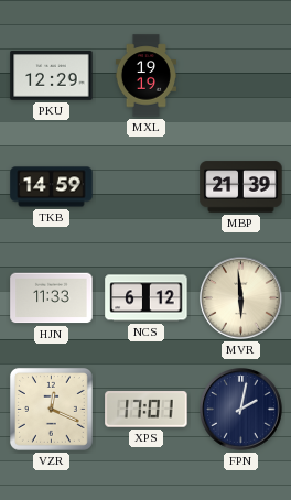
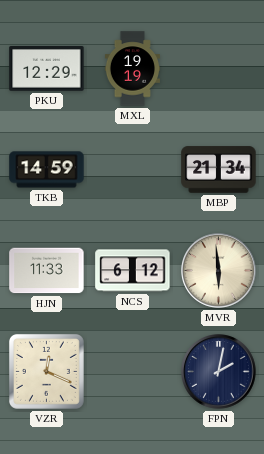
MBP: 21:39 -> 21:34
XPS: 17:01 -> none
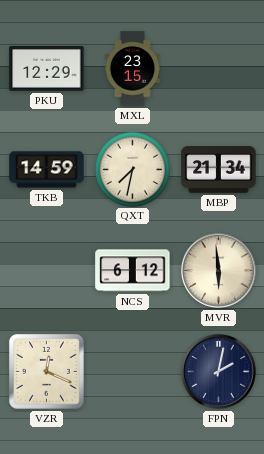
MXL: 19:19 -> 23:15
QXT: none -> 7:32
HJN: 11:33 -> none
